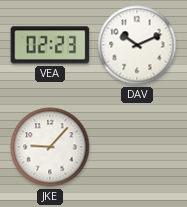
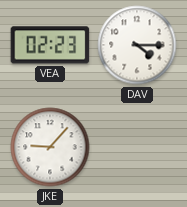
DAV: 10:11 -> 4:15
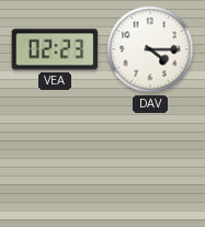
JKE: 9:07 -> none
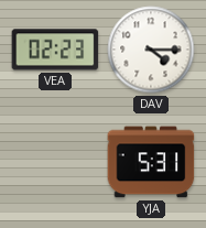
YJA: none -> 5:31
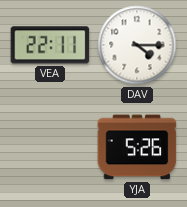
VEA: 02:23 -> 22:11
YJA: 5:31 -> 5:26
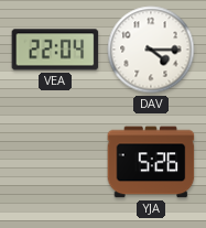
VEA: 22:11 -> 22:04
